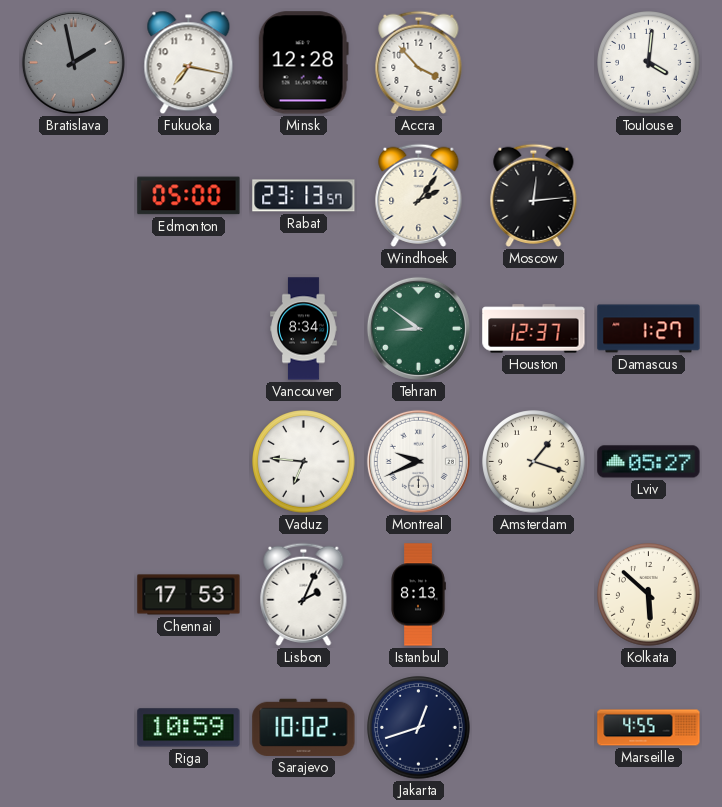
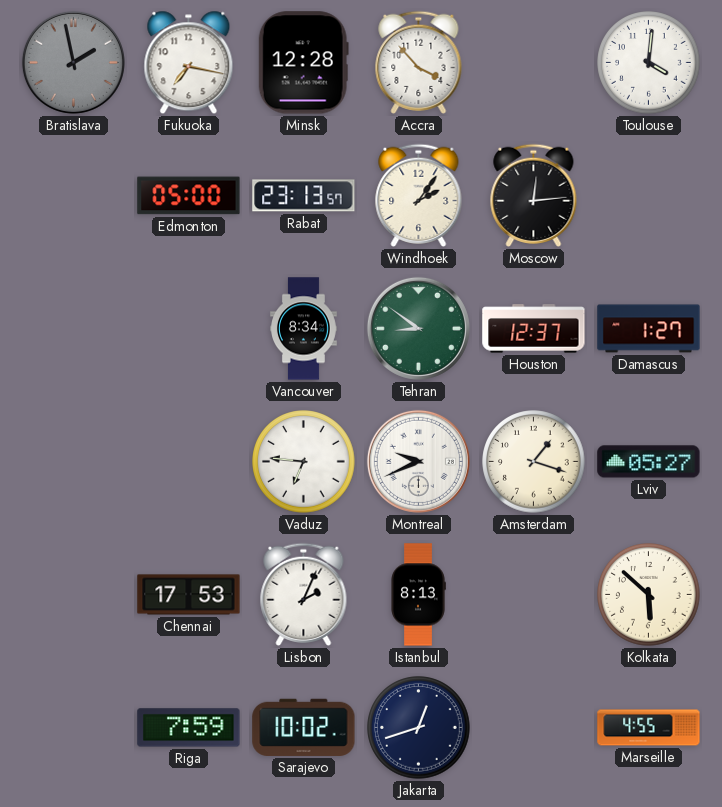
Riga: 10:59 -> 7:59
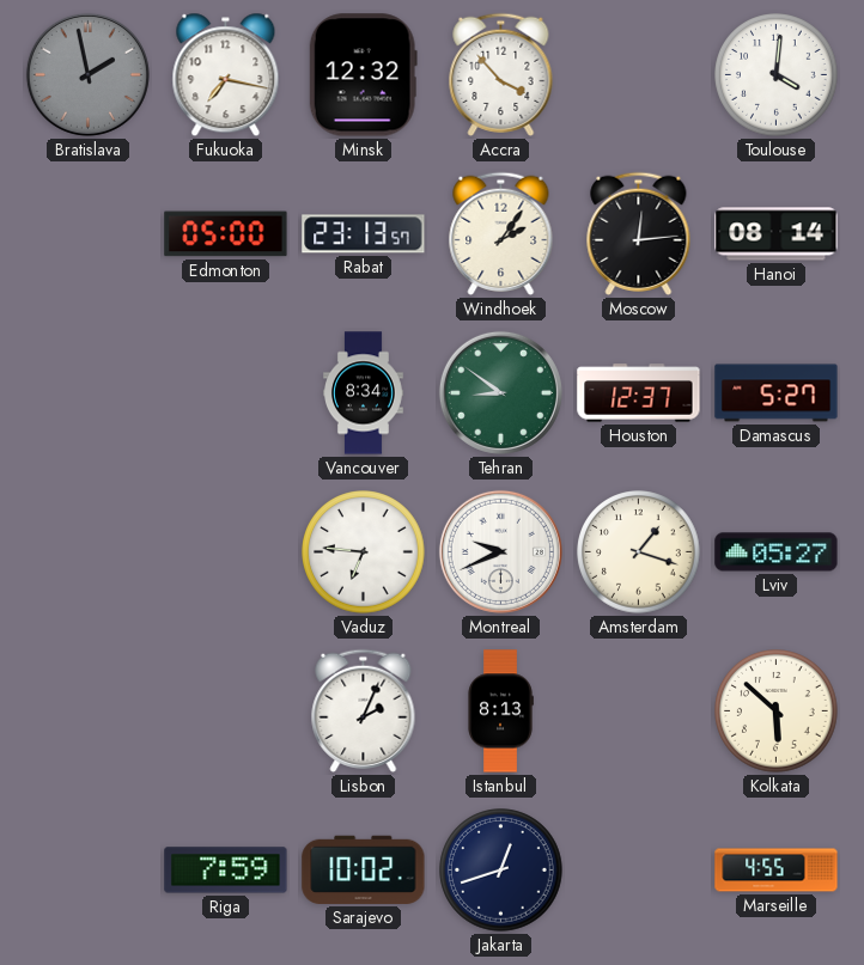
Minsk: 12:28 -> 12:32
Hanoi: none -> 08:14
Damascus: 1:27 -> 5:27
Chennai: 17:53 -> none
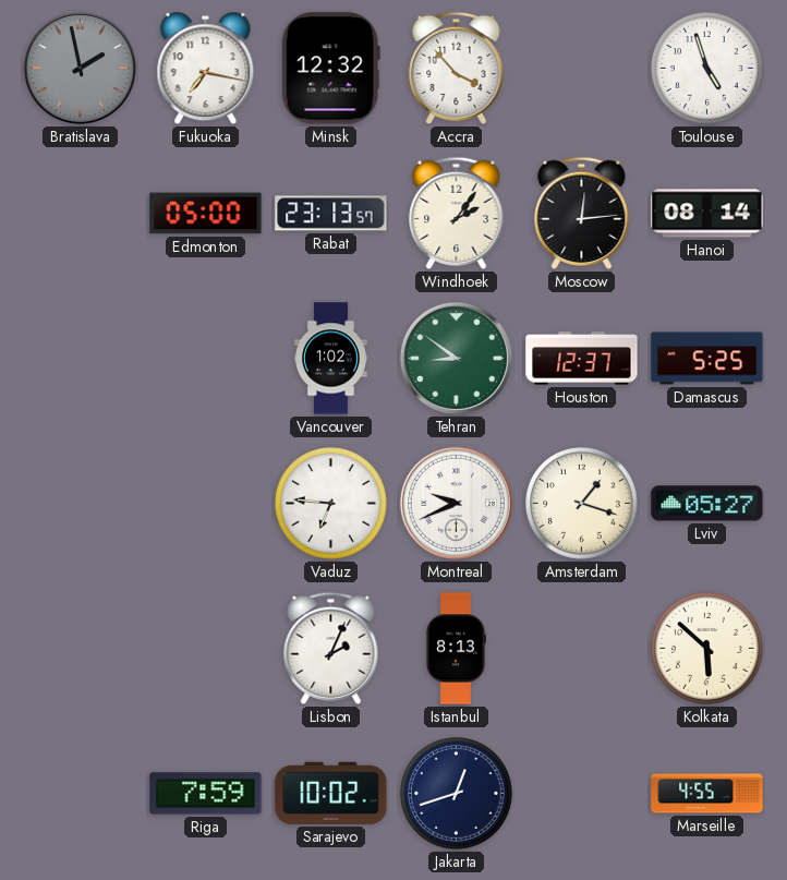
Toulouse: 4:01 -> 4:57
Vancouver: 8:34 -> 1:02
Damascus: 5:27 -> 5:25
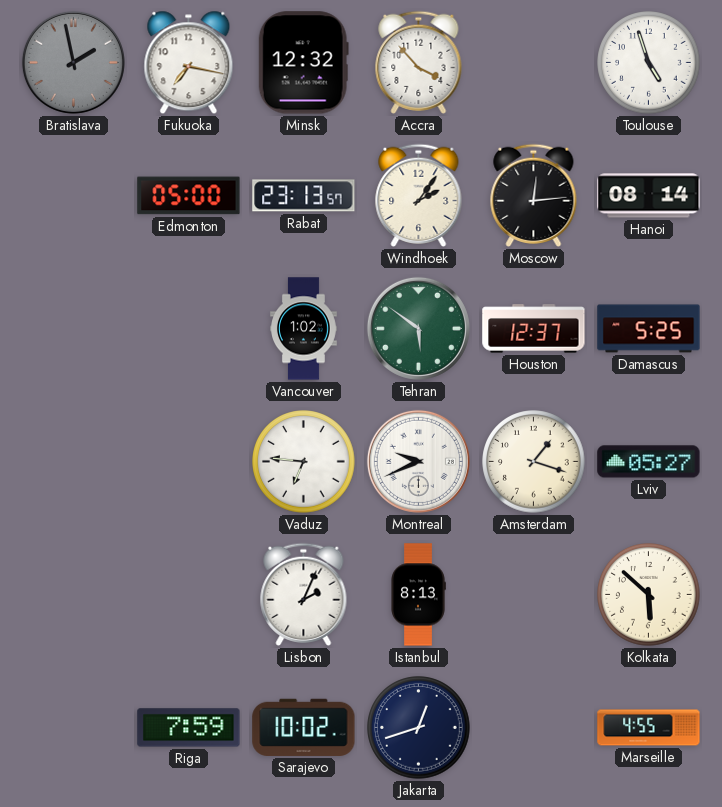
Tehran: 8:51 -> 5:51
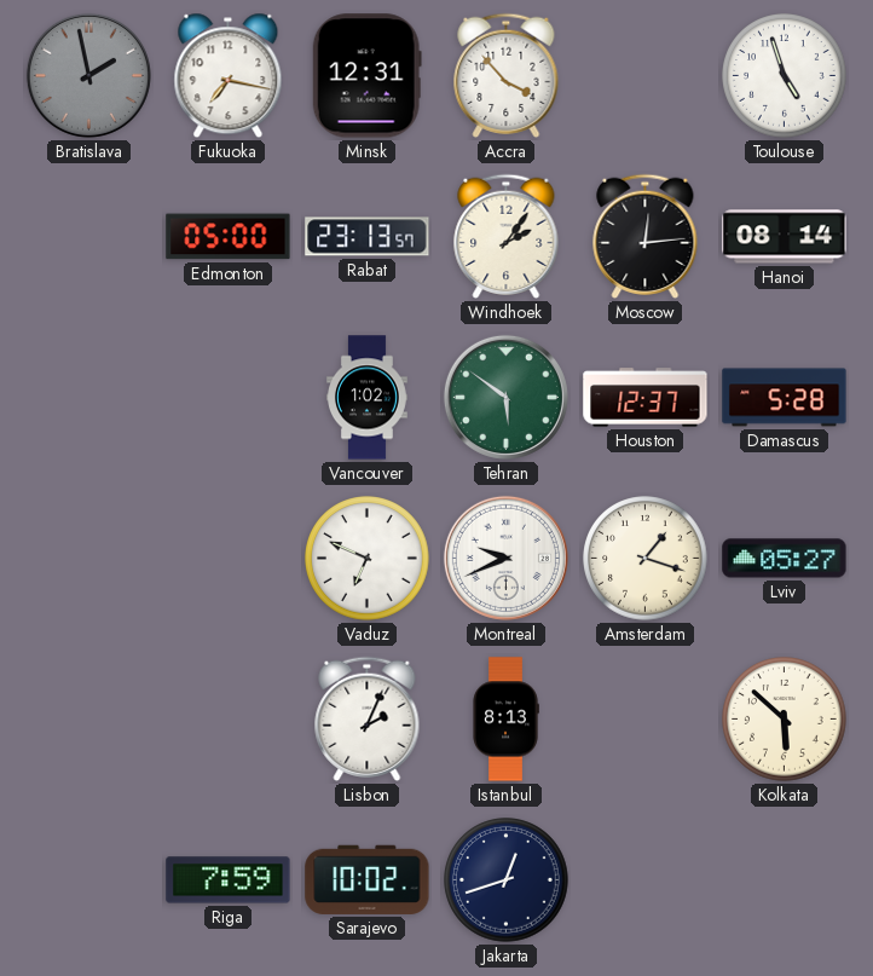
Minsk: 12:32 -> 12:31
Damascus: 5:25 -> 5:28
Vaduz: 6:46 -> 6:49
Marseille: 4:55 -> none
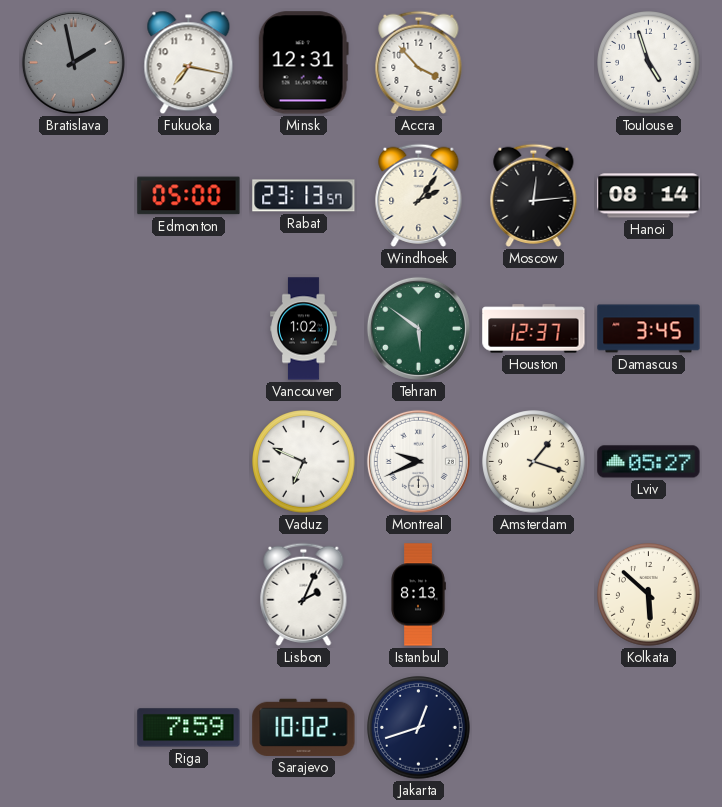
Damascus: 5:28 -> 3:45
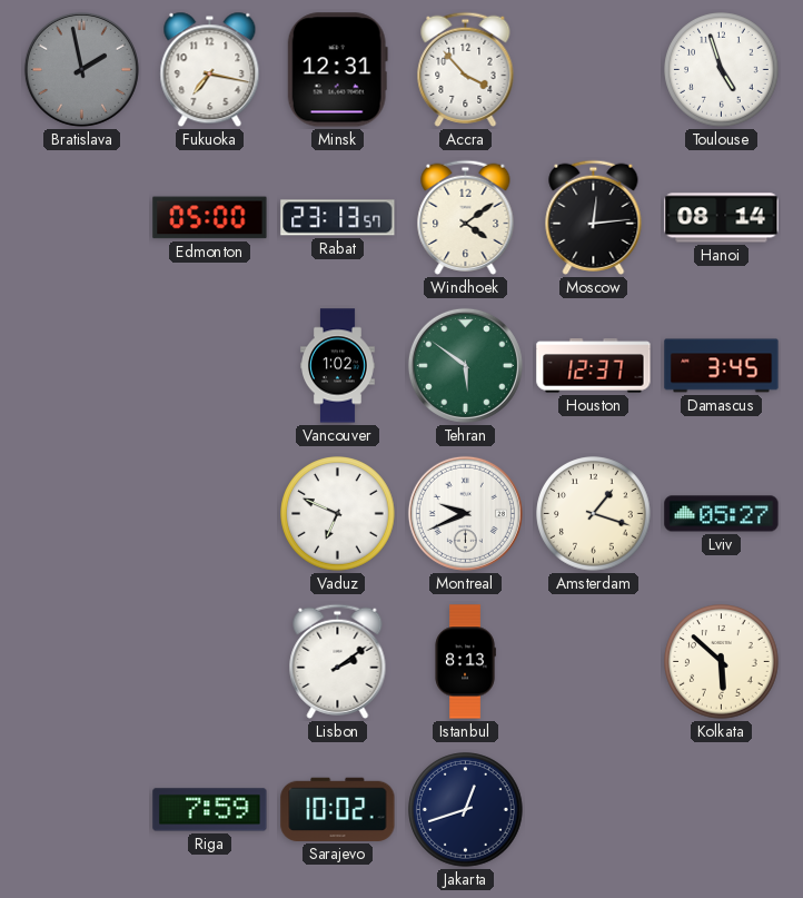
Windhoek: 2:06 -> 4:09
Lisbon: 2:04 -> 2:09
